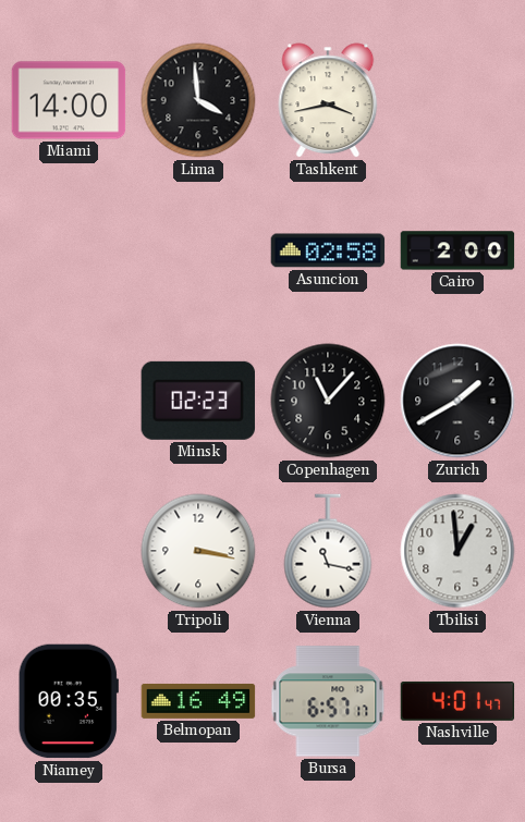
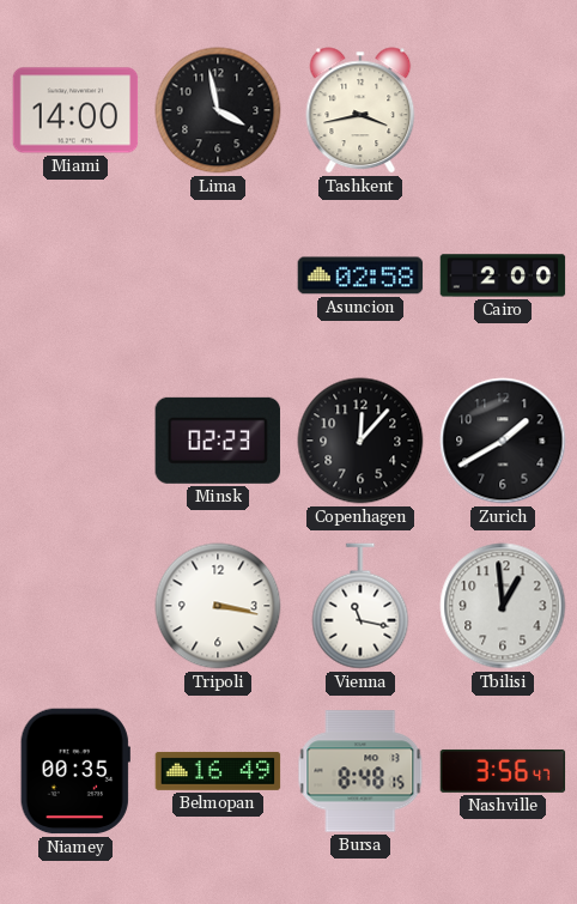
Lima: 3:59 -> 3:58
Copenhagen: 11:07 -> 12:07
Bursa: 6:57 -> 8:48
Nashville: 4:01 -> 3:56
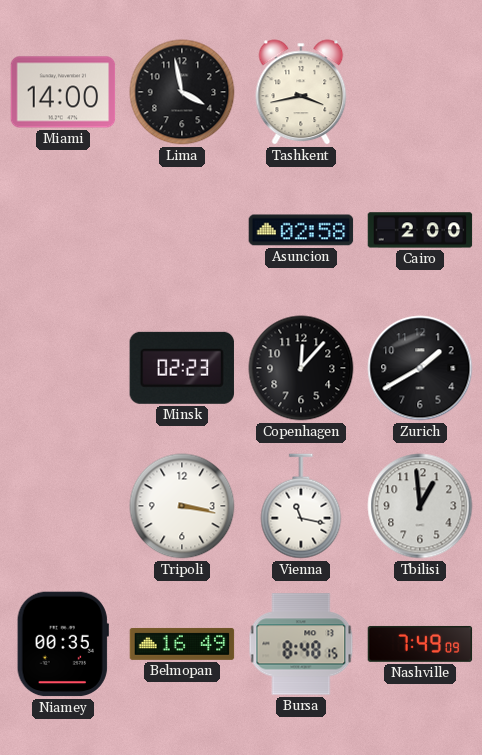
Nashville: 3:56 -> 7:49
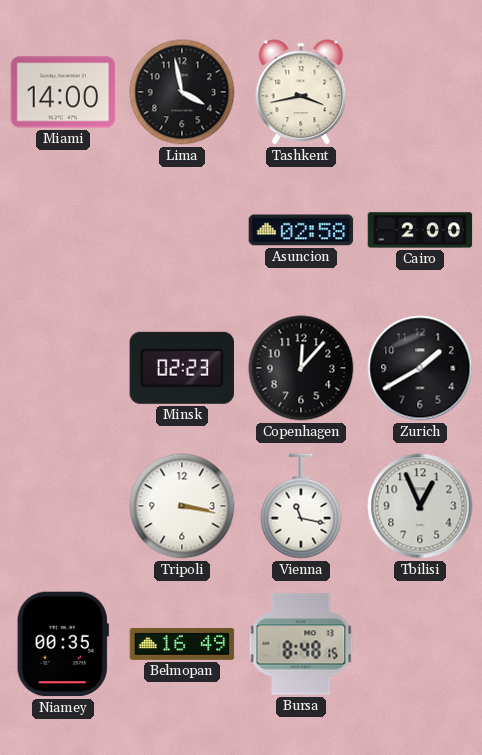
Tbilisi: 12:59 -> 12:56
Nashville: 7:49 -> none
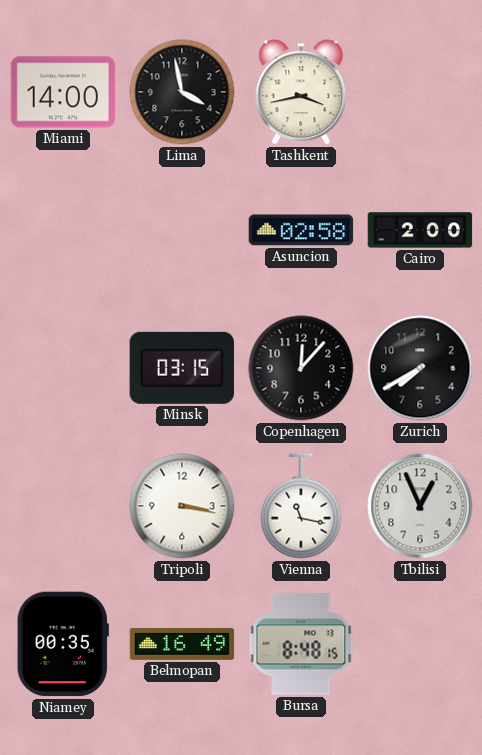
Minsk: 02:23 -> 03:15
Zurich: 1:40 -> 7:40
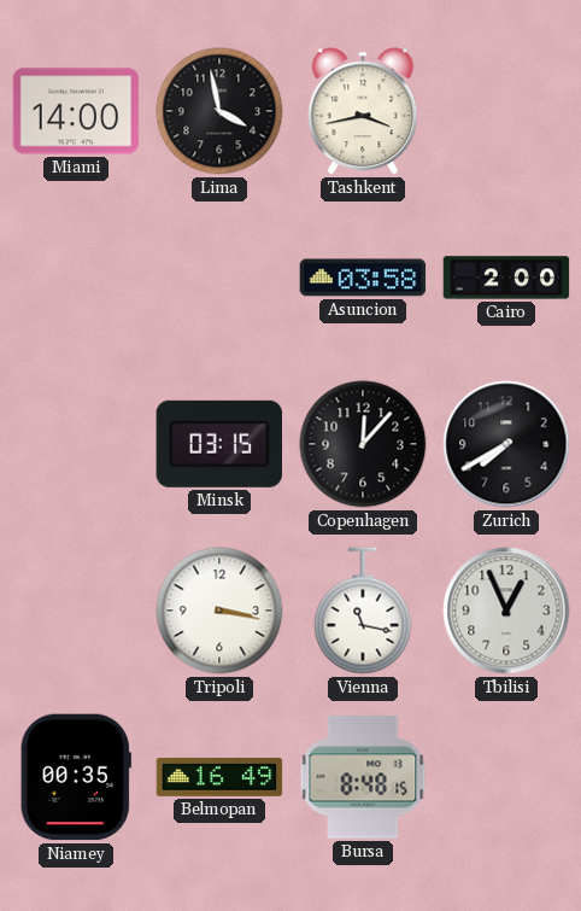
Asuncion: 02:58 -> 03:58
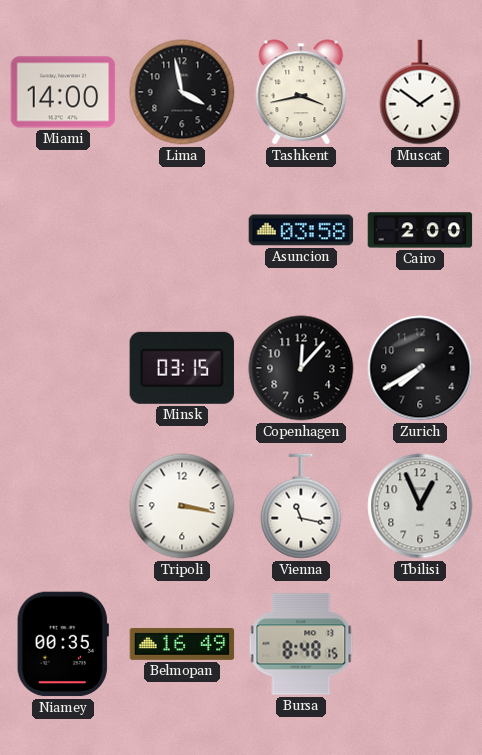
Muscat: none -> 1:51
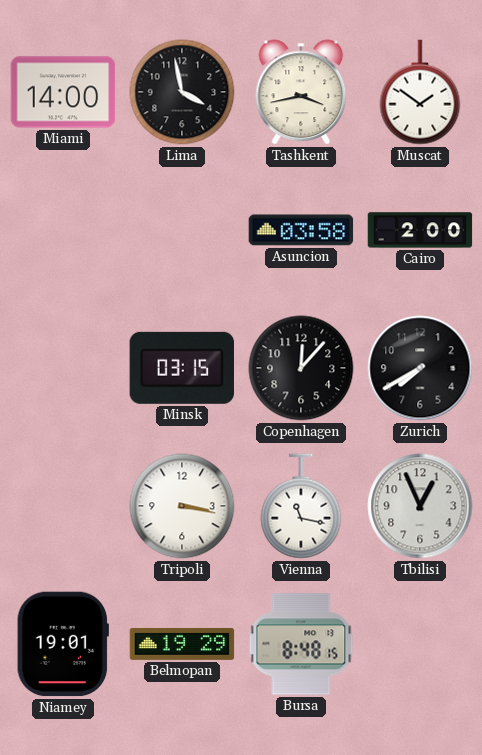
Niamey: 00:35 -> 19:01
Belmopan: 16:49 -> 19:29
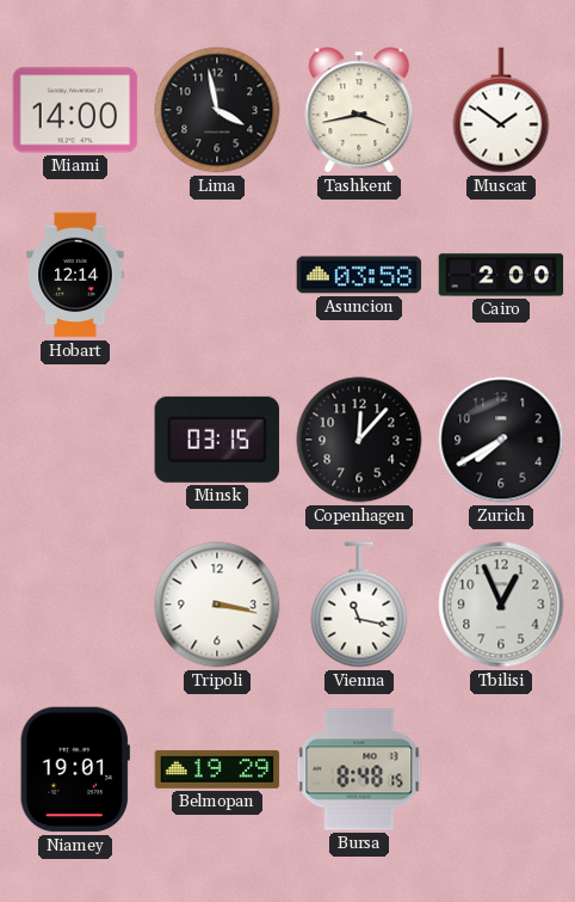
Hobart: none -> 12:14
